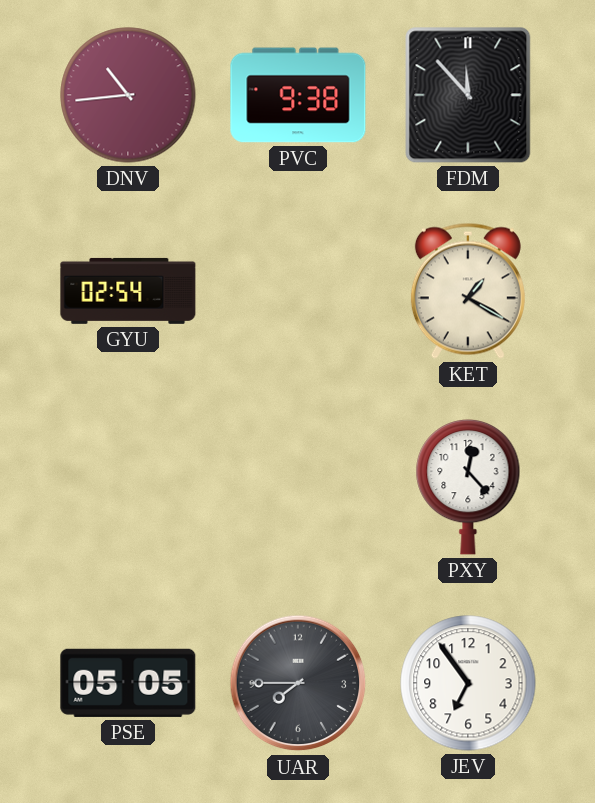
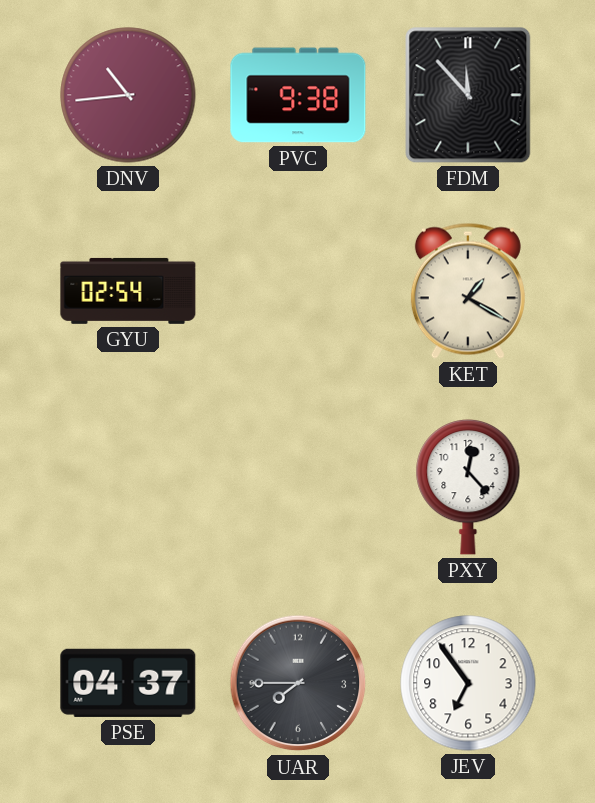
PSE: 05:05 -> 04:37
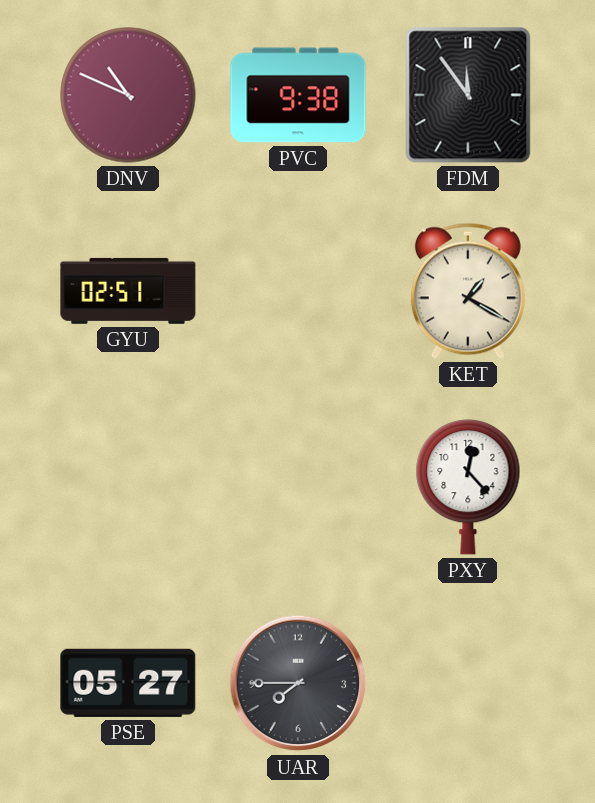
DNV: 10:44 -> 10:49
FDM: 11:53 -> 11:54
GYU: 02:54 -> 02:51
PSE: 04:37 -> 05:27
JEV: 6:54 -> none
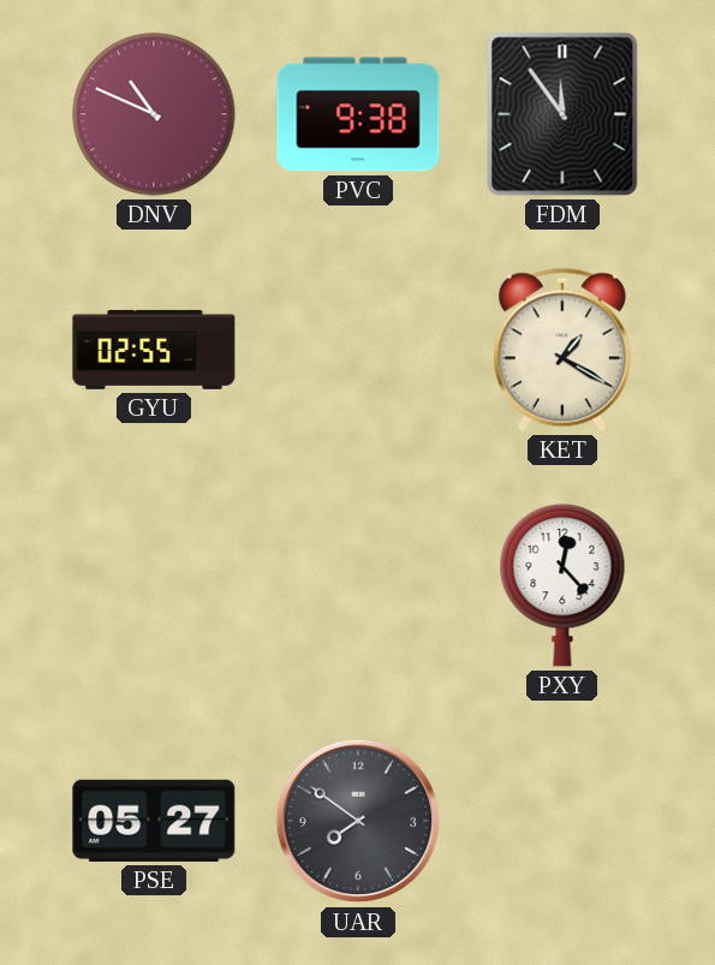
GYU: 02:51 -> 02:55
UAR: 7:45 -> 7:51
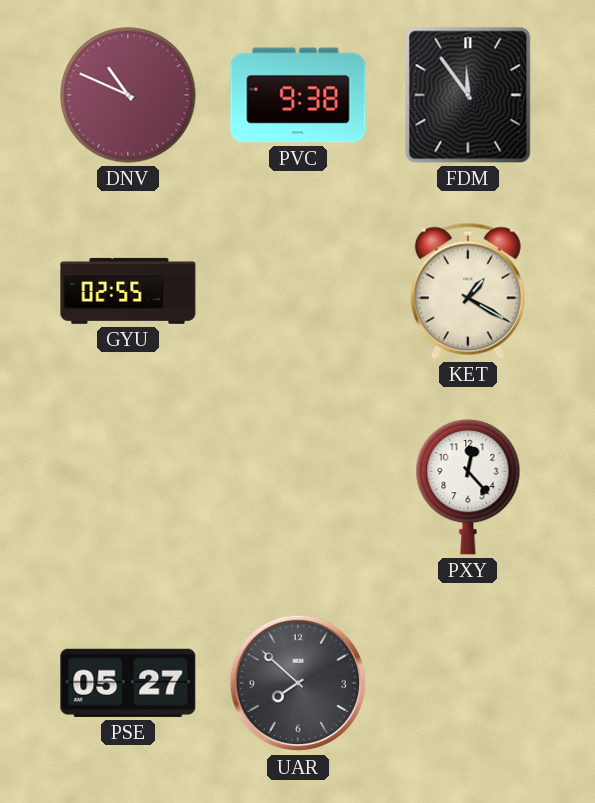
UAR: 7:51 -> 7:52
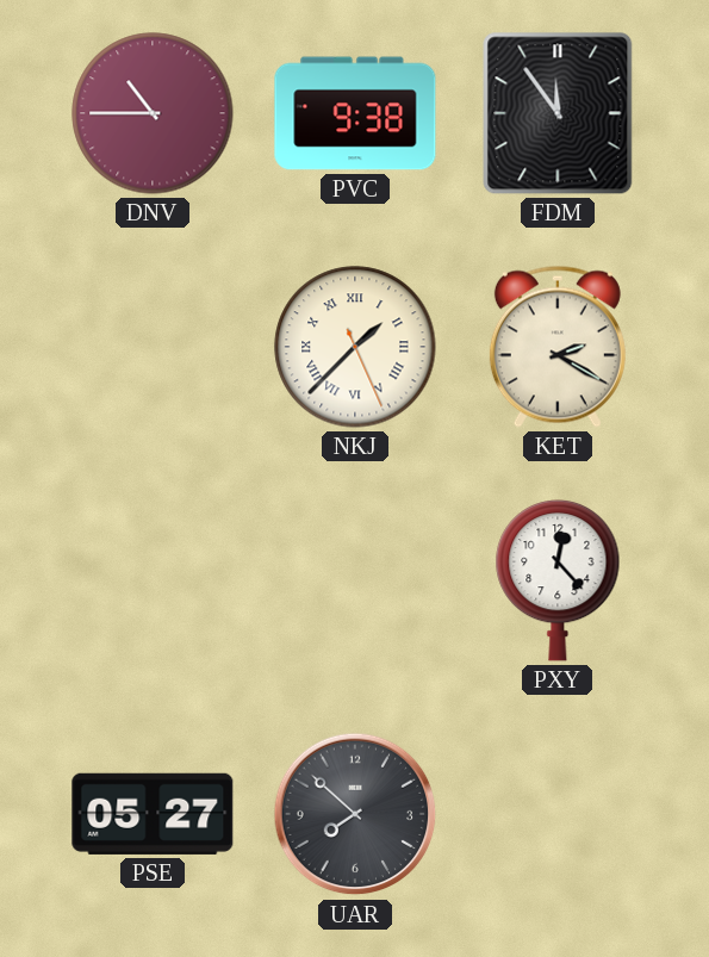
DNV: 10:49 -> 10:45
GYU: 02:55 -> none
NKJ: none -> 1:37
KET: 1:20 -> 2:20
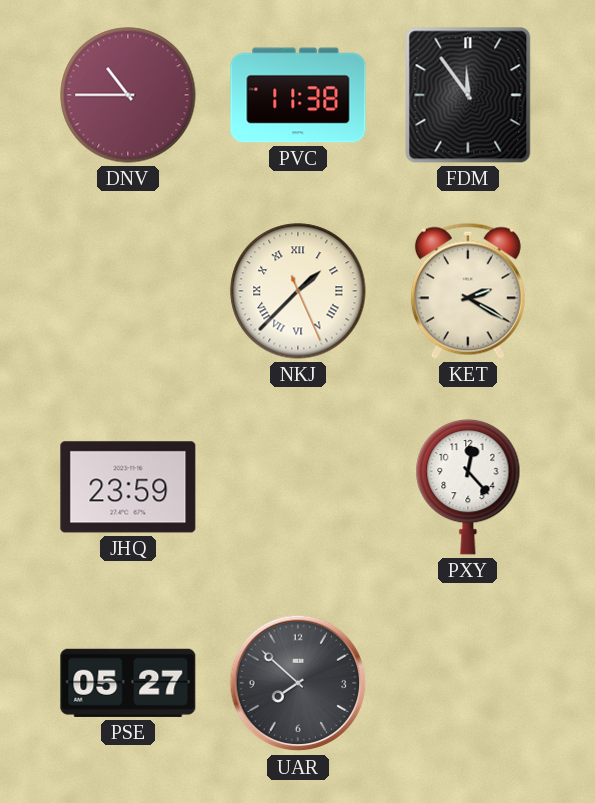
PVC: 9:38 -> 11:38
JHQ: none -> 23:59
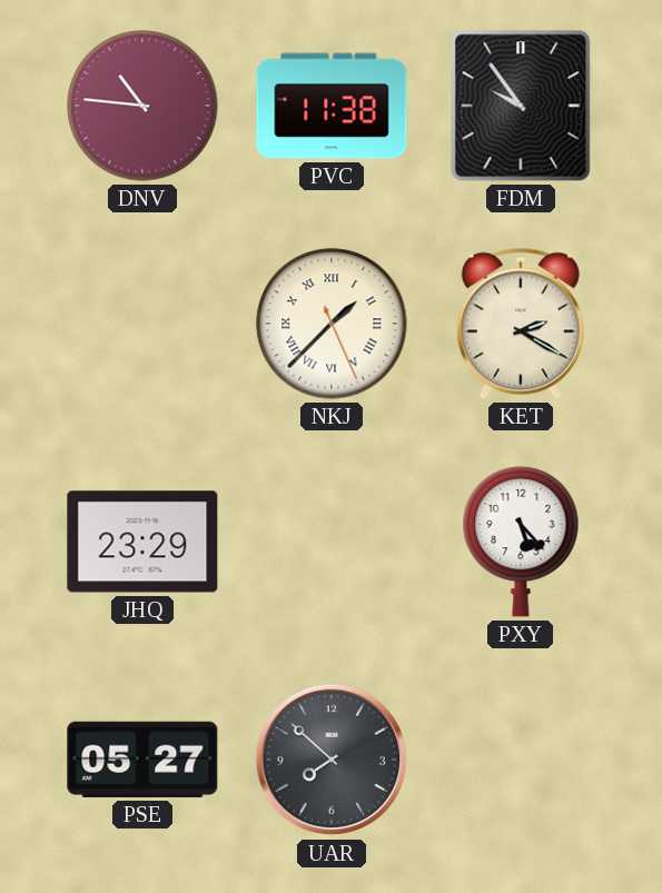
DNV: 10:45 -> 10:46
FDM: 11:54 -> 9:54
JHQ: 23:59 -> 23:29
PXY: 12:23 -> 5:23
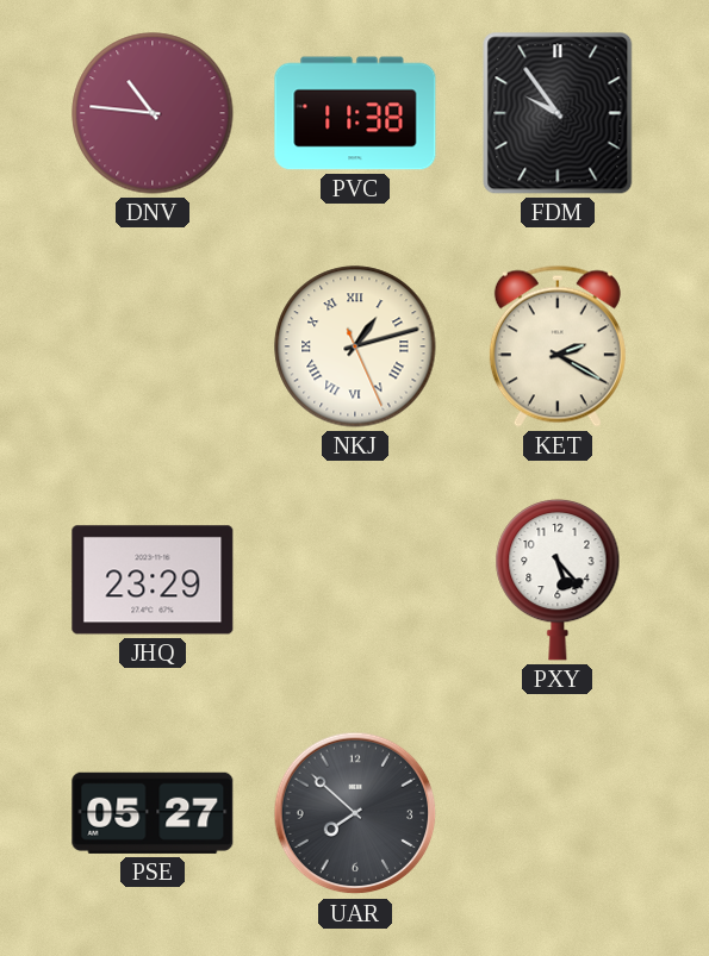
NKJ: 1:37 -> 1:12
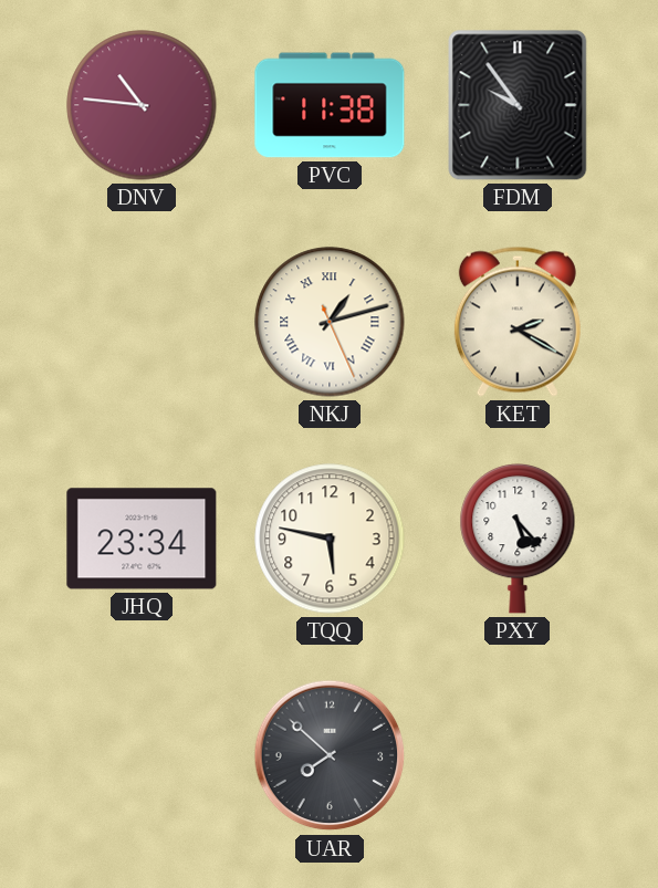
JHQ: 23:29 -> 23:34
TQQ: none -> 5:47
PSE: 05:27 -> none
